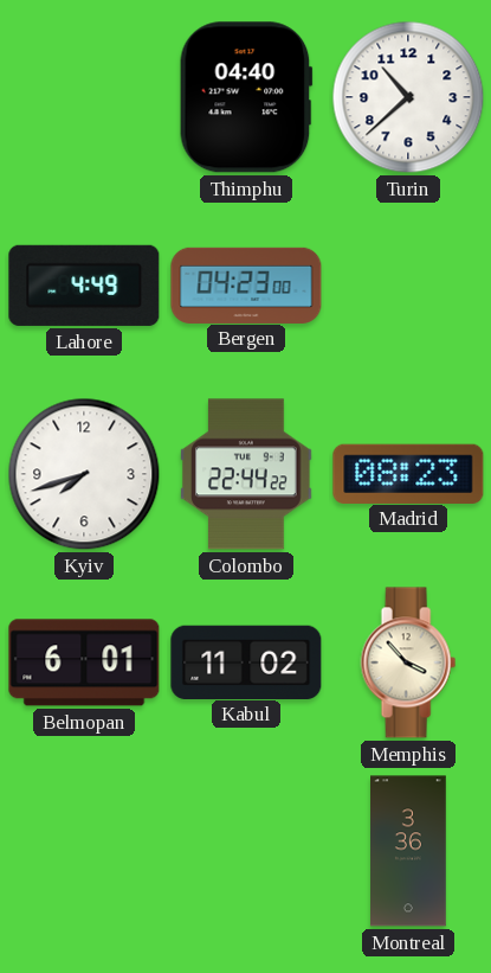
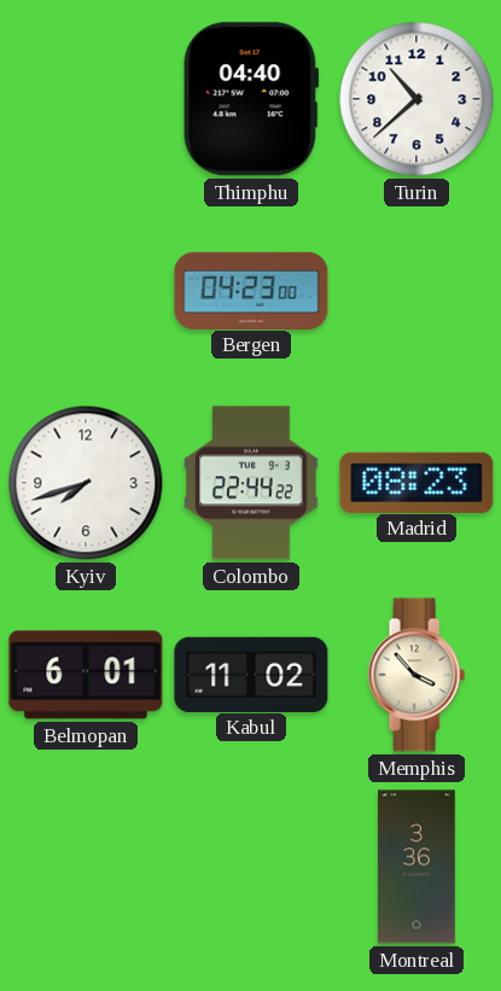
Lahore: 4:49 -> none
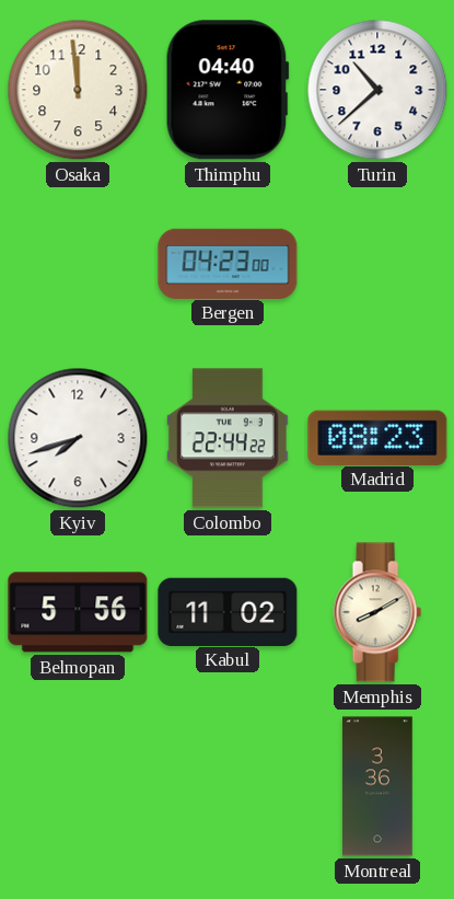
Osaka: none -> 11:59
Belmopan: 6:01 -> 5:56
Memphis: 3:53 -> 8:10
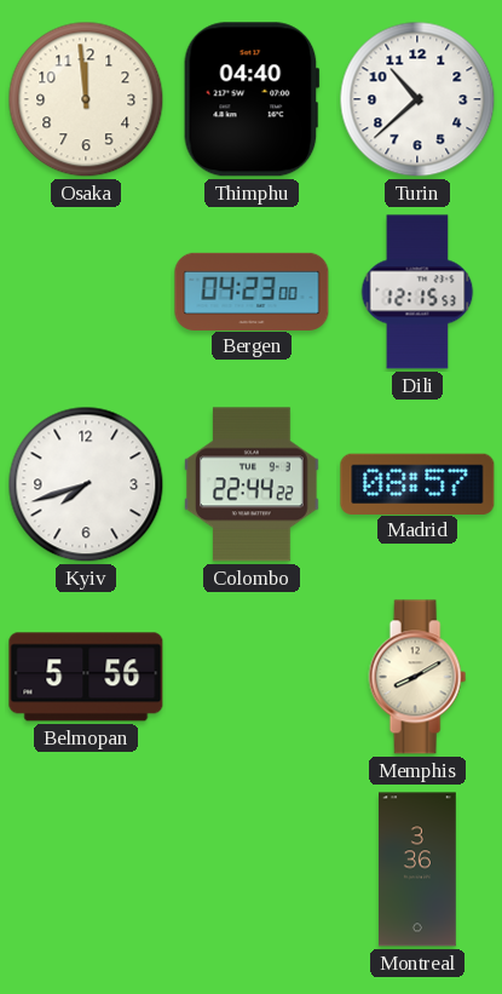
Dili: none -> 12:15
Madrid: 08:23 -> 08:57
Kabul: 11:02 -> none
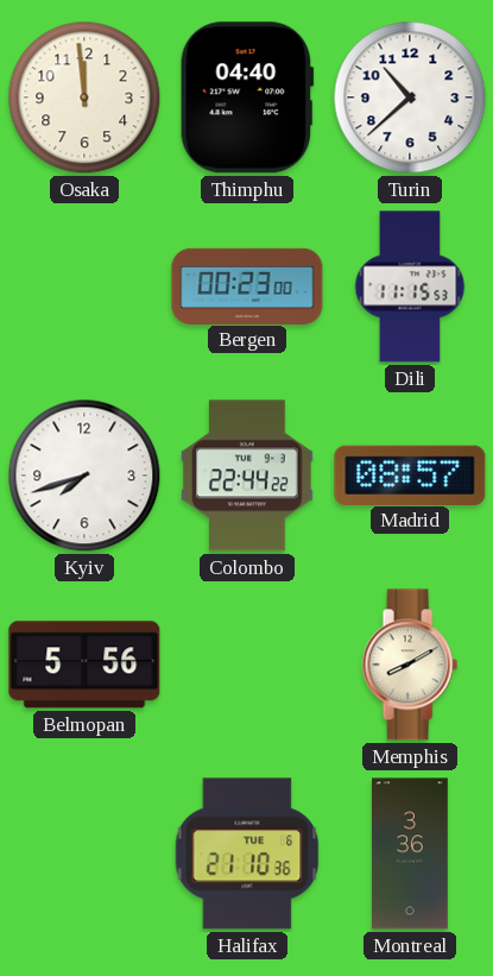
Bergen: 04:23 -> 00:23
Dili: 12:15 -> 11:15
Halifax: none -> 21:10
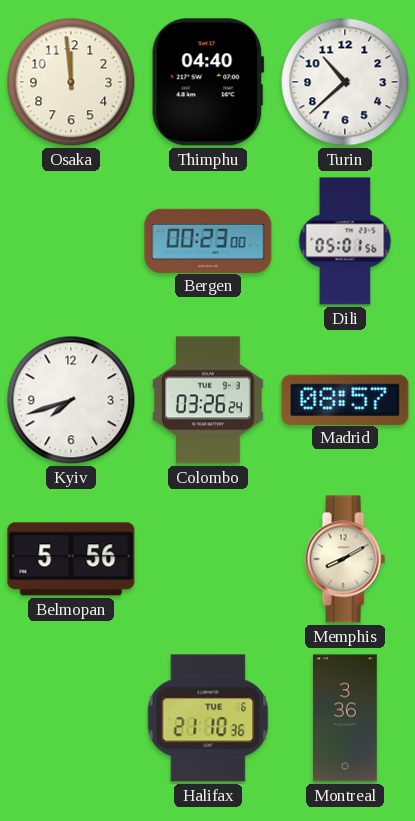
Dili: 11:15 -> 05:01
Colombo: 22:44 -> 03:26
